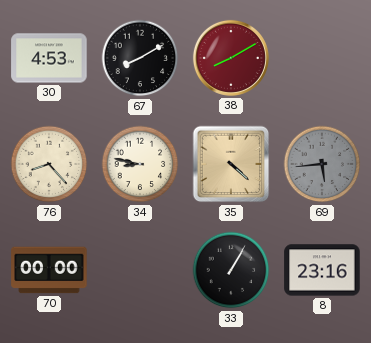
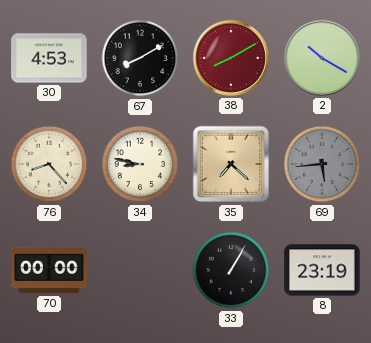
2: none -> 10:20
35: 4:22 -> 7:22
8: 23:16 -> 23:19
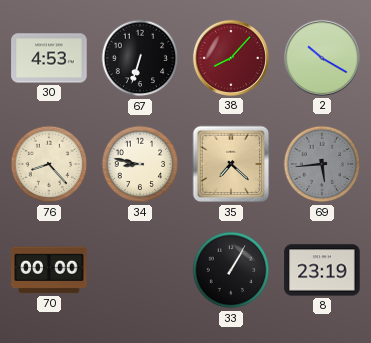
67: 8:10 -> 6:33
38: 8:10 -> 8:07
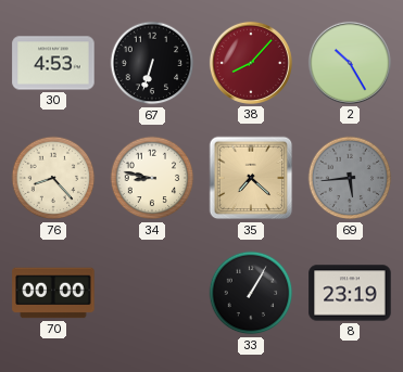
2: 10:20 -> 10:25
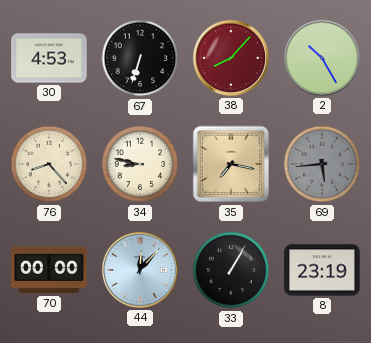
35: 7:22 -> 7:17
44: none -> 12:07
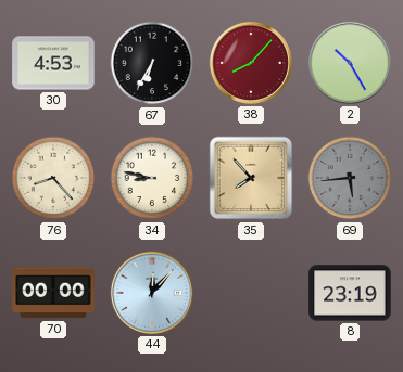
67: 6:33 -> 6:35
35: 7:17 -> 7:53
33: 1:05 -> none
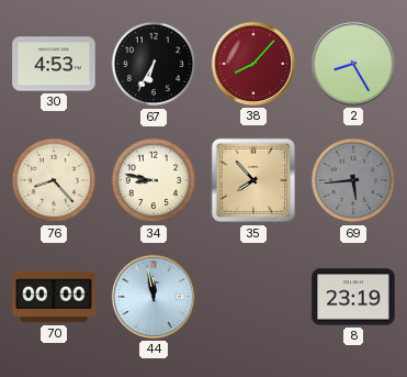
2: 10:25 -> 8:25
44: 12:07 -> 11:58
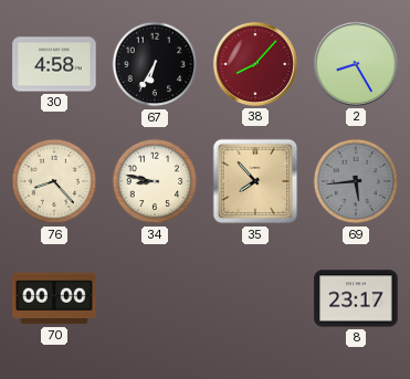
30: 4:53 -> 4:58
44: 11:58 -> none
8: 23:19 -> 23:17
